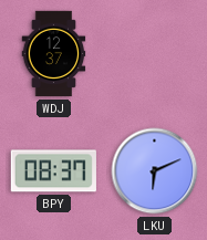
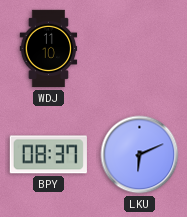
WDJ: 12:37 -> 11:10
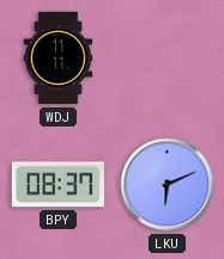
WDJ: 11:10 -> 11:11
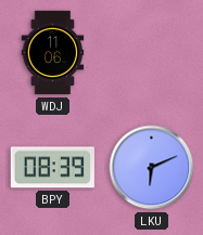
WDJ: 11:11 -> 11:06
BPY: 08:37 -> 08:39
